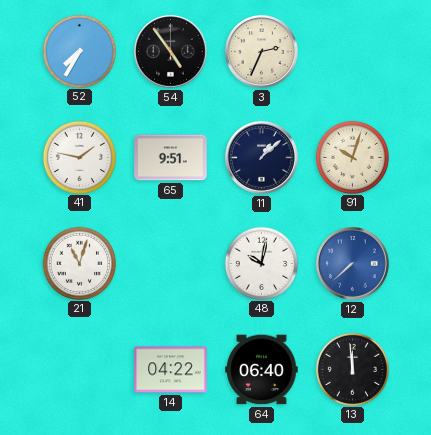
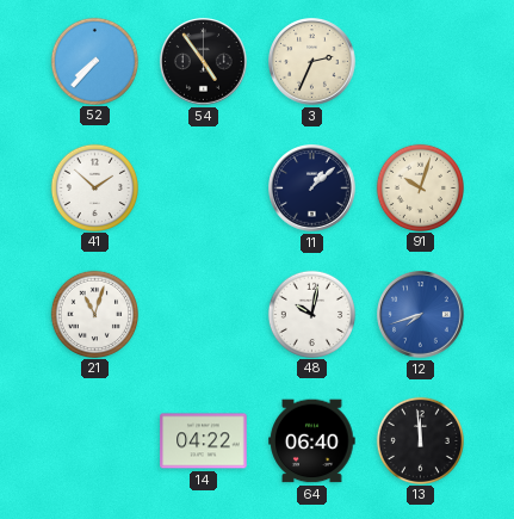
52: 7:35 -> 7:37
41: 1:47 -> 1:52
65: 9:51 -> none
12: 7:38 -> 7:42
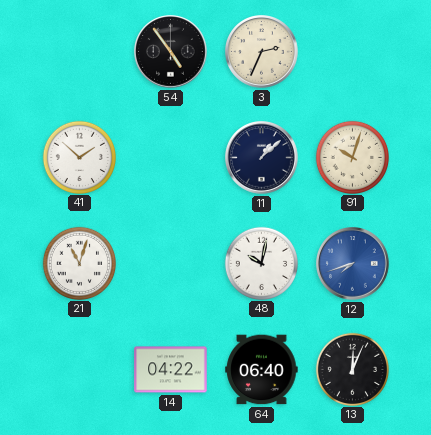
52: 7:37 -> none
13: 11:59 -> 12:04
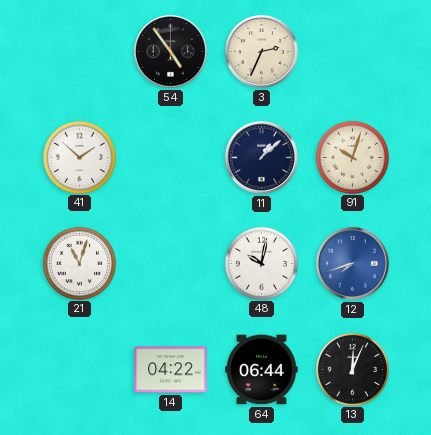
64: 06:40 -> 06:44
